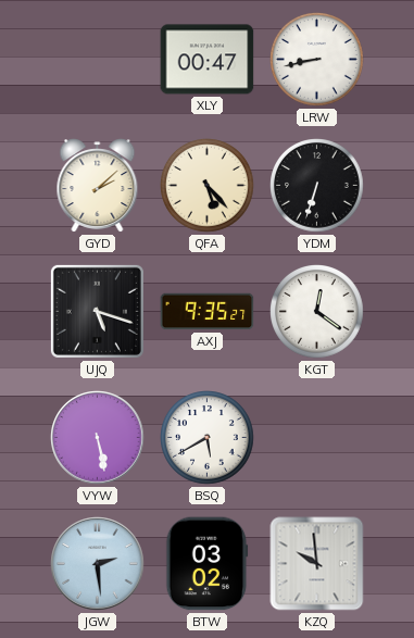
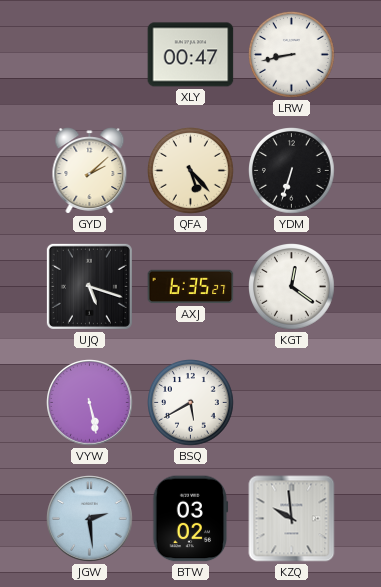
AXJ: 9:35 -> 6:35
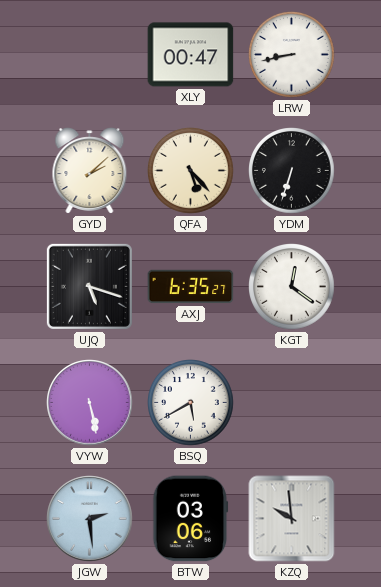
BTW: 03:02 -> 03:06
